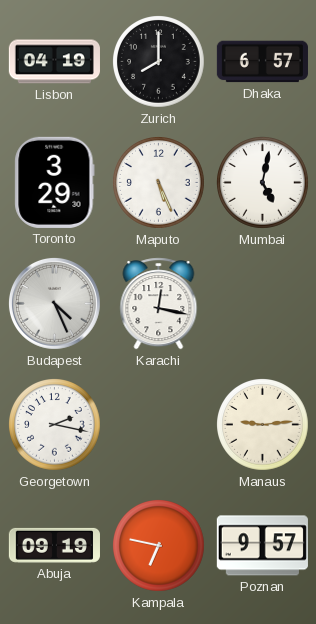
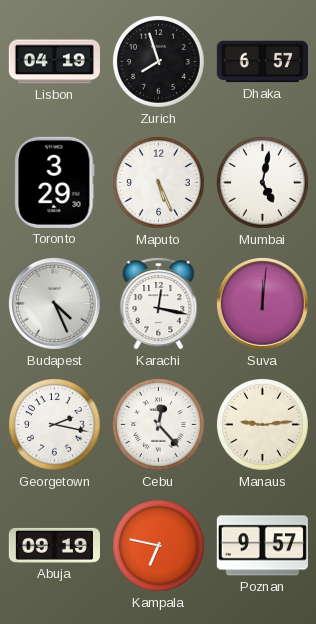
Zurich: 8:00 -> 7:57
Suva: none -> 12:01
Cebu: none -> 12:23
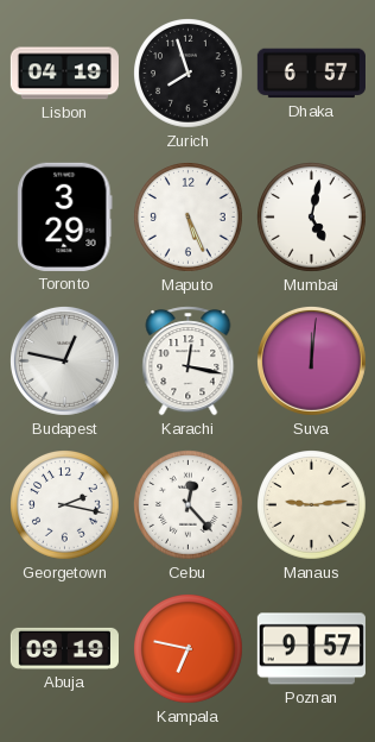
Budapest: 4:26 -> 12:47
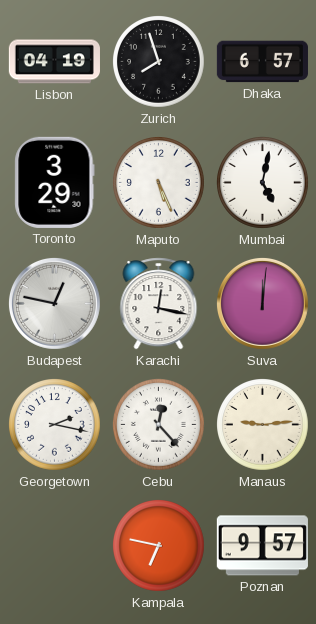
Abuja: 09:19 -> none
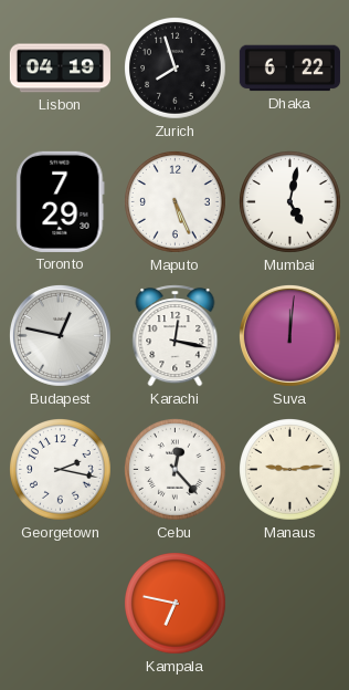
Dhaka: 6:57 -> 6:22
Toronto: 3:29 -> 7:29
Poznan: 9:57 -> none
